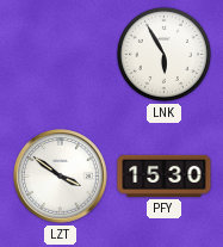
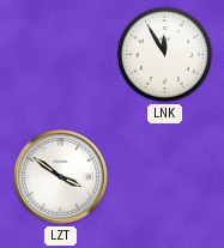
LNK: 5:55 -> 11:55
PFY: 15:30 -> none
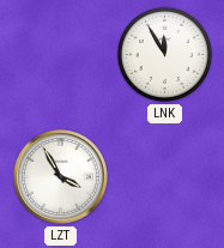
LZT: 3:51 -> 3:55
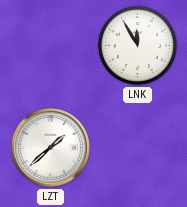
LZT: 3:55 -> 1:38
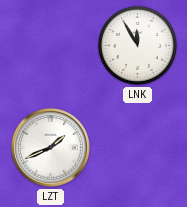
LZT: 1:38 -> 1:41
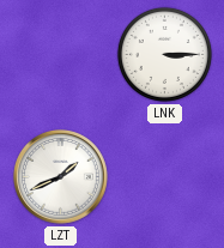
LNK: 11:55 -> 3:15
